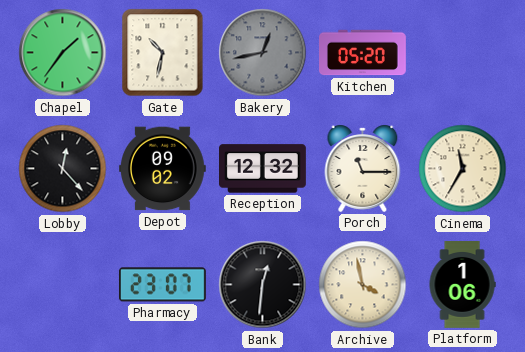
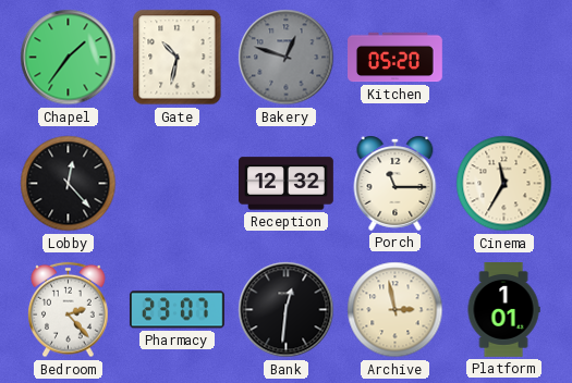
Bakery: 12:43 -> 12:48
Depot: 09:02 -> none
Bedroom: none -> 2:23
Archive: 3:58 -> 2:58
Platform: 1:06 -> 1:01
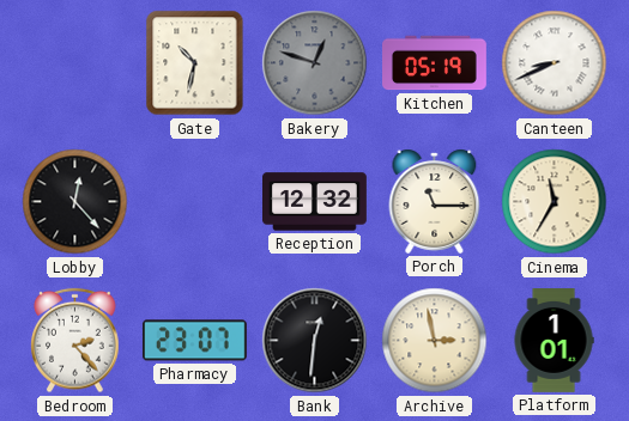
Chapel: 1:36 -> none
Kitchen: 05:20 -> 05:19
Canteen: none -> 8:41
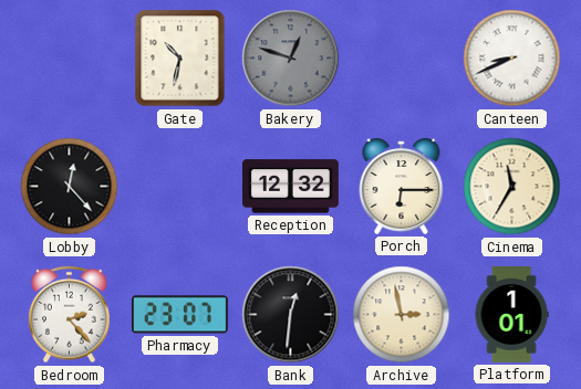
Kitchen: 05:19 -> none
Porch: 11:15 -> 6:15
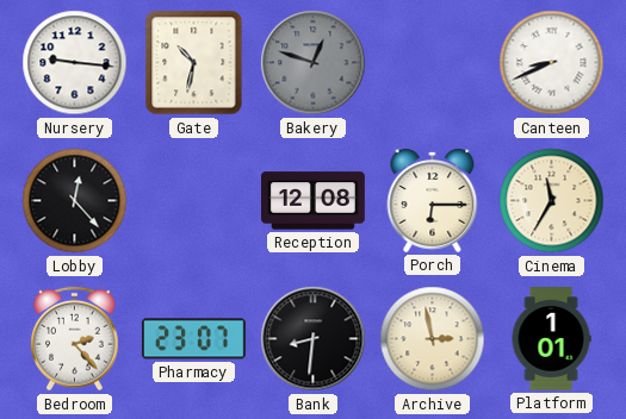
Nursery: none -> 9:16
Reception: 12:32 -> 12:08
Bank: 12:31 -> 8:31
